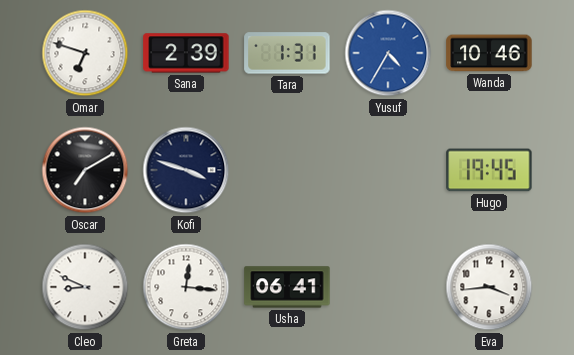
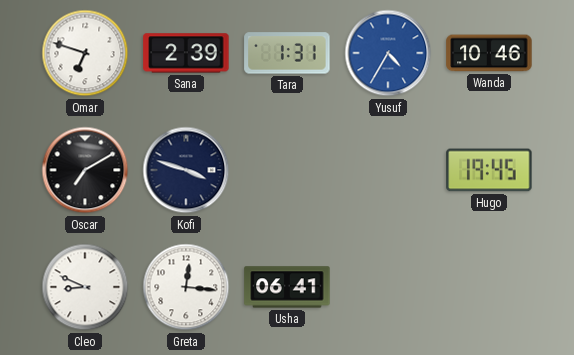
Eva: 3:44 -> none
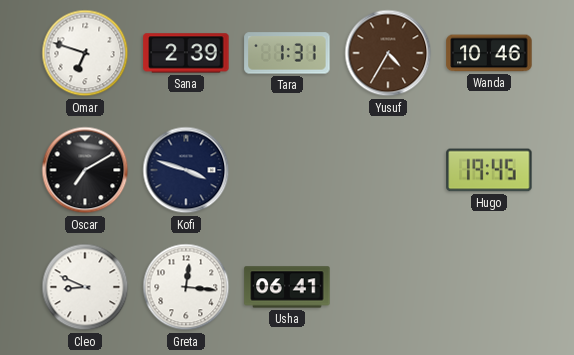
Yusuf dial: blue -> brown
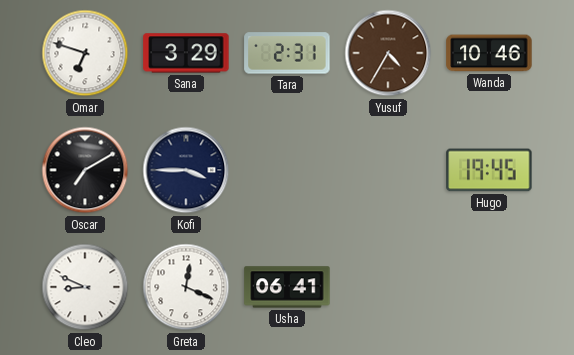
Sana: 2:39 -> 3:29
Tara: 1:31 -> 2:31
Kofi: 3:48 -> 3:45
Greta: 12:16 -> 12:19
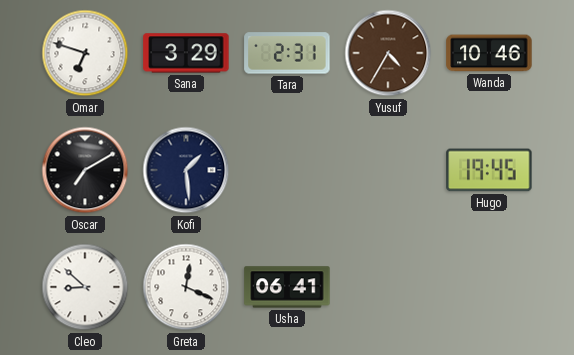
Kofi: 3:45 -> 1:29
Cleo: 8:49 -> 8:52
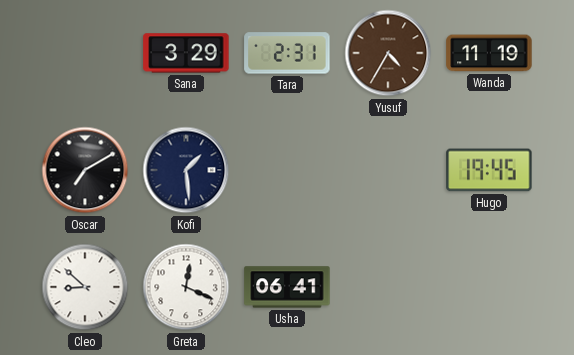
Omar: 6:48 -> none
Wanda: 10:46 -> 11:19
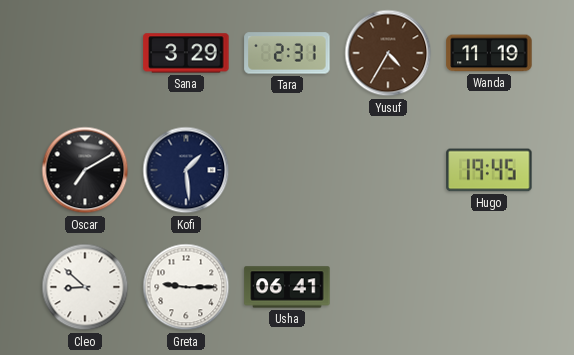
Greta: 12:19 -> 9:15
